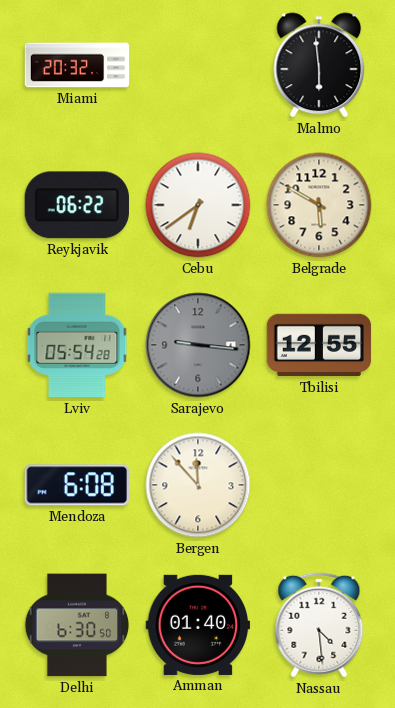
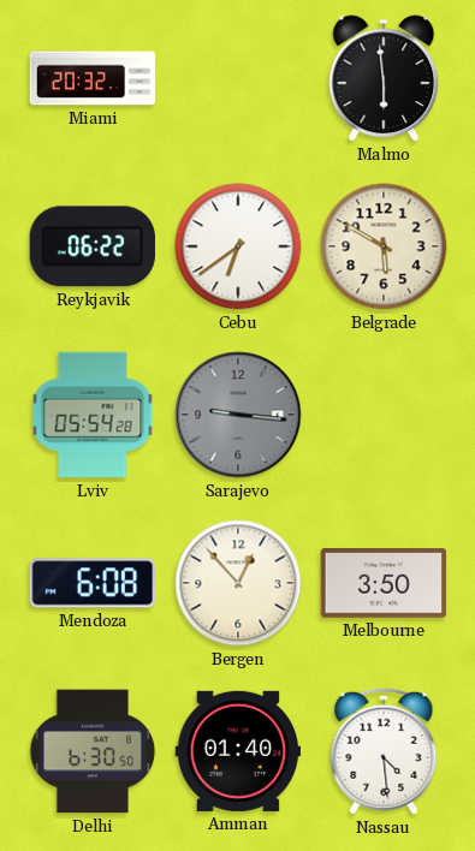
Tbilisi: 12:55 -> none
Bergen: 11:53 -> 12:53
Melbourne: none -> 3:50
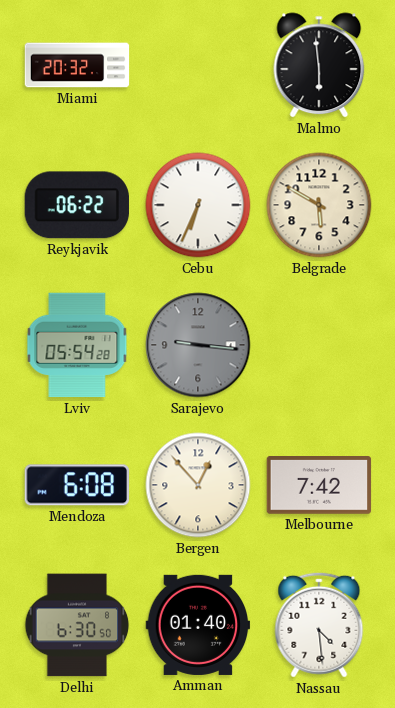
Cebu: 6:39 -> 6:34
Melbourne: 3:50 -> 7:42
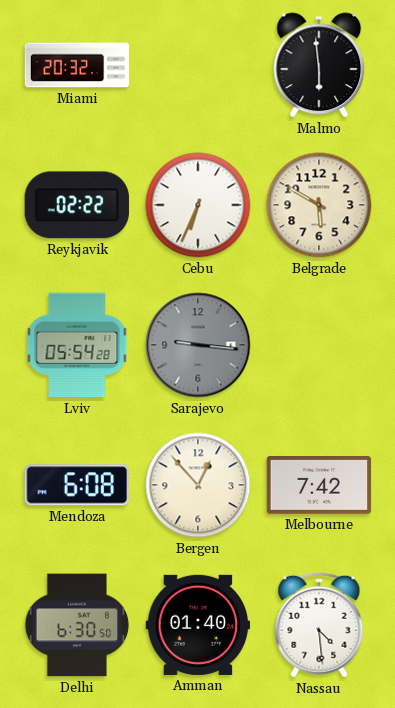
Reykjavik: 06:22 -> 02:22
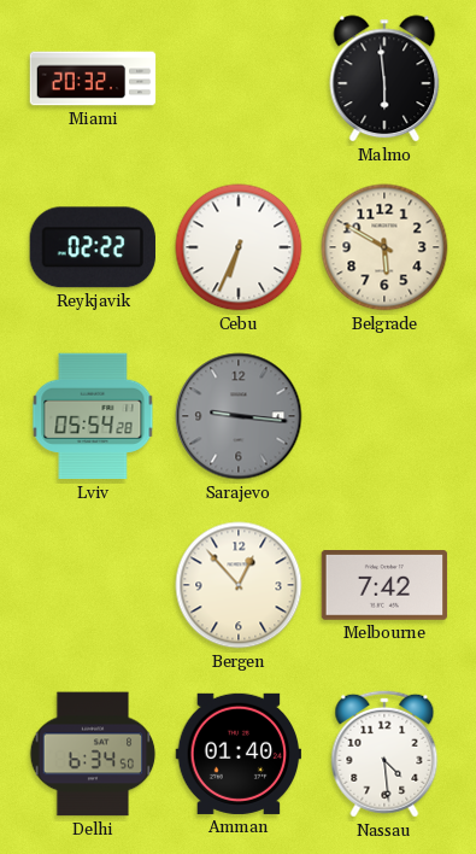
Mendoza: 6:08 -> none
Delhi: 6:30 -> 6:34
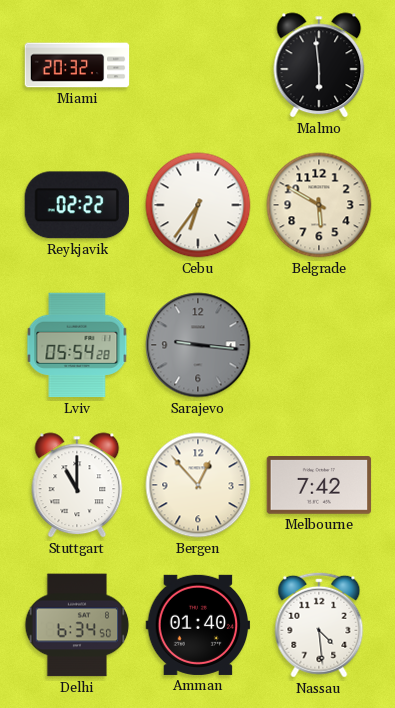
Cebu: 6:34 -> 6:36
Stuttgart: none -> 11:00
